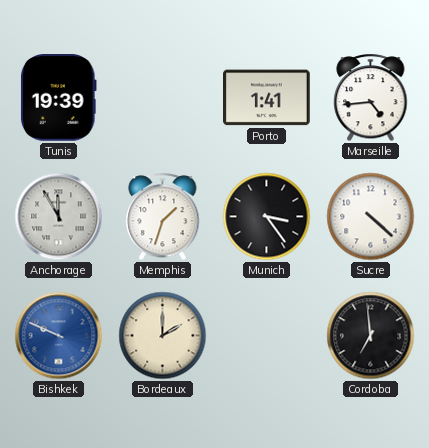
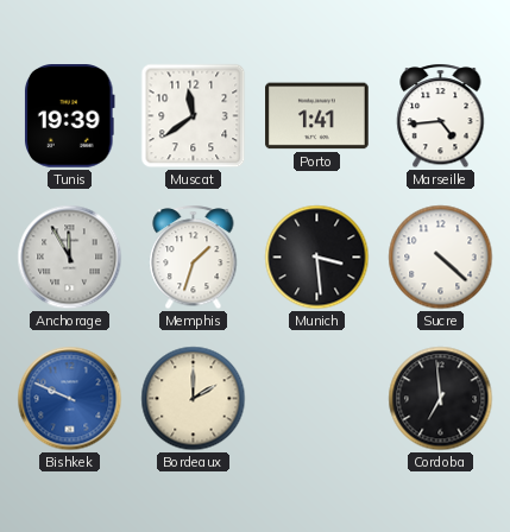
Muscat: none -> 11:39
Munich: 3:24 -> 3:29
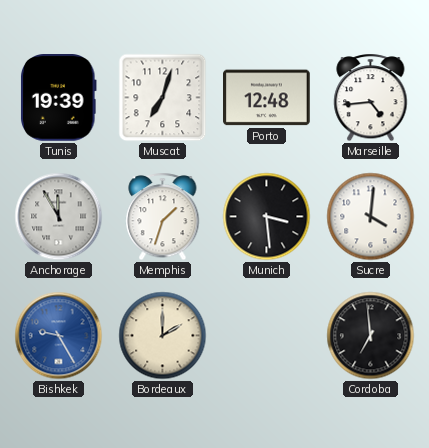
Muscat: 11:39 -> 7:03
Porto: 1:41 -> 12:48
Sucre: 4:22 -> 4:01
Bishkek: 9:49 -> 9:25
